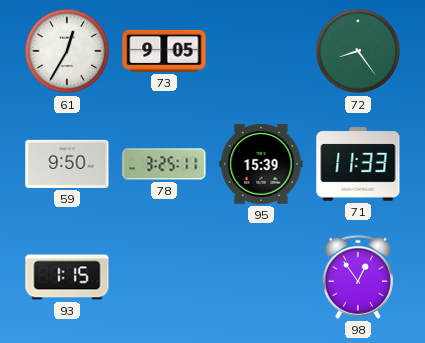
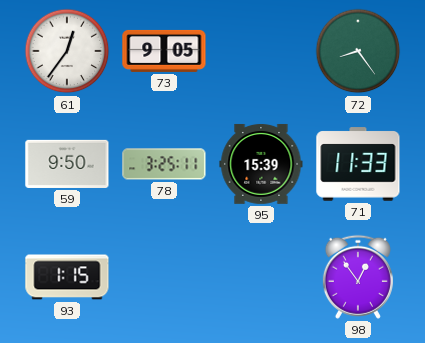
61: 12:35 -> 12:36
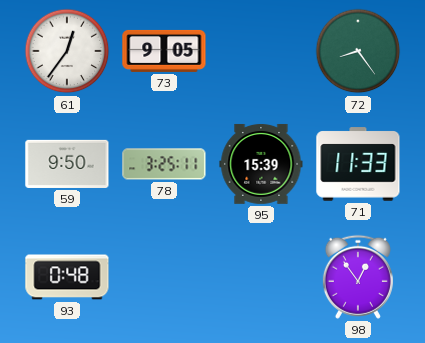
93: 1:15 -> 0:48
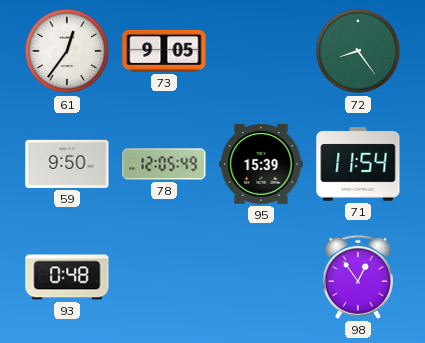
78: 3:25 -> 12:05
71: 11:33 -> 11:54
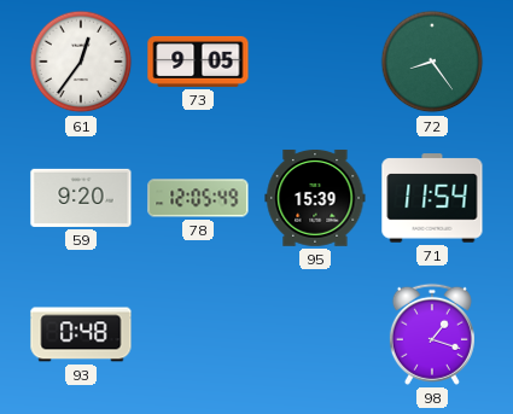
59: 9:50 -> 9:20
98: 12:54 -> 1:18
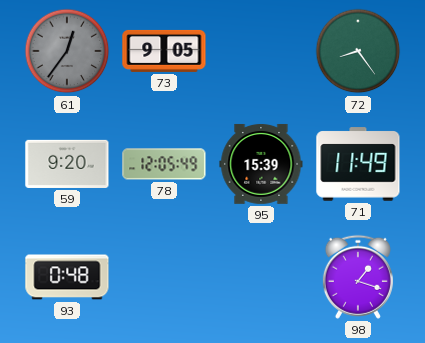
61 dial: white -> grey
71: 11:54 -> 11:49
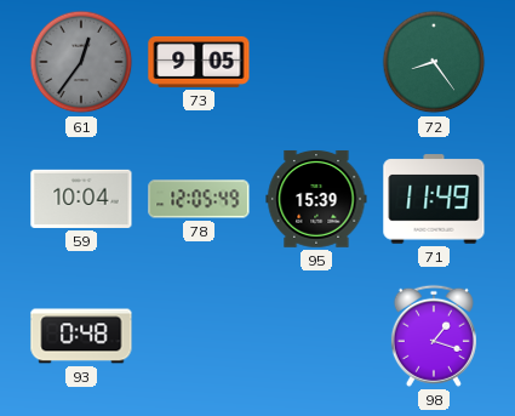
59: 9:20 -> 10:04
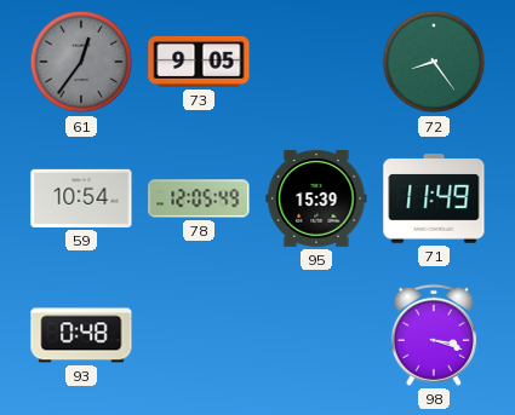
59: 10:04 -> 10:54
98: 1:18 -> 3:18
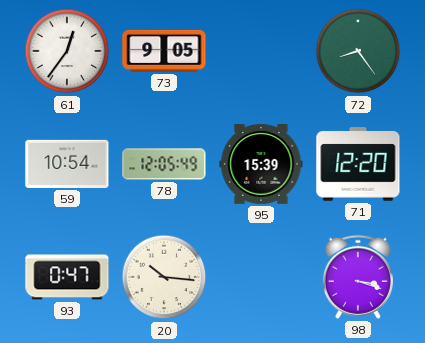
61 dial: grey -> white
71: 11:49 -> 12:20
93: 0:48 -> 0:47
20: none -> 10:16
